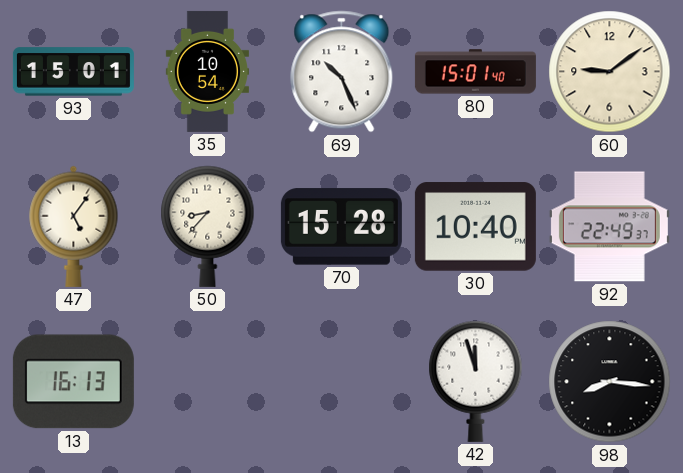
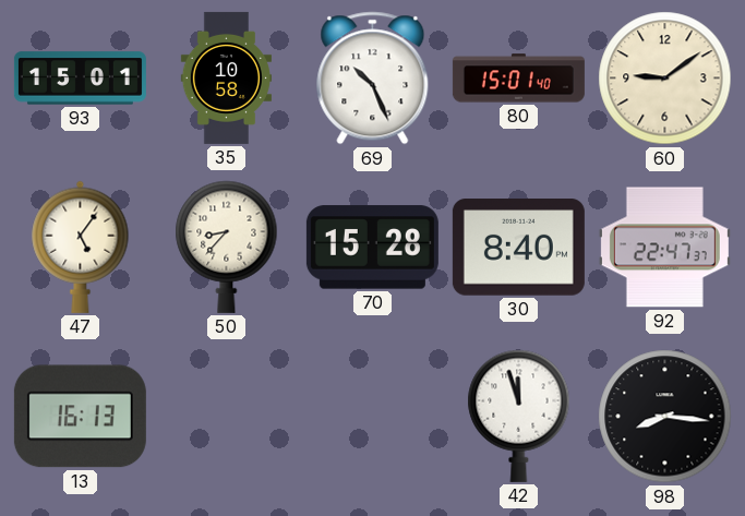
35: 10:54 -> 10:58
30: 10:40 -> 8:40
92: 22:49 -> 22:47
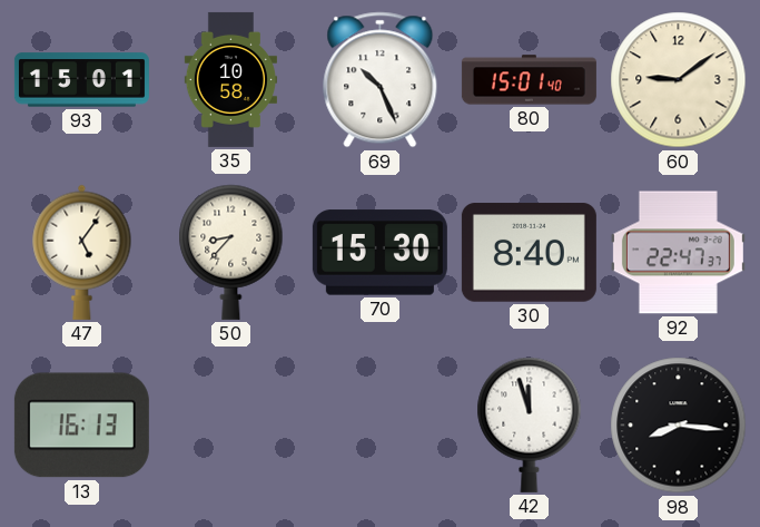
70: 15:28 -> 15:30
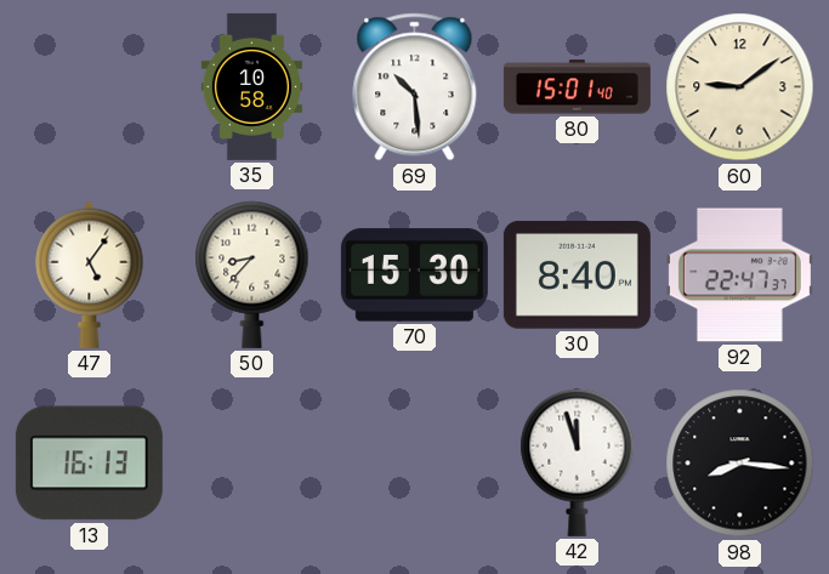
93: 15:01 -> none
69: 10:26 -> 10:29
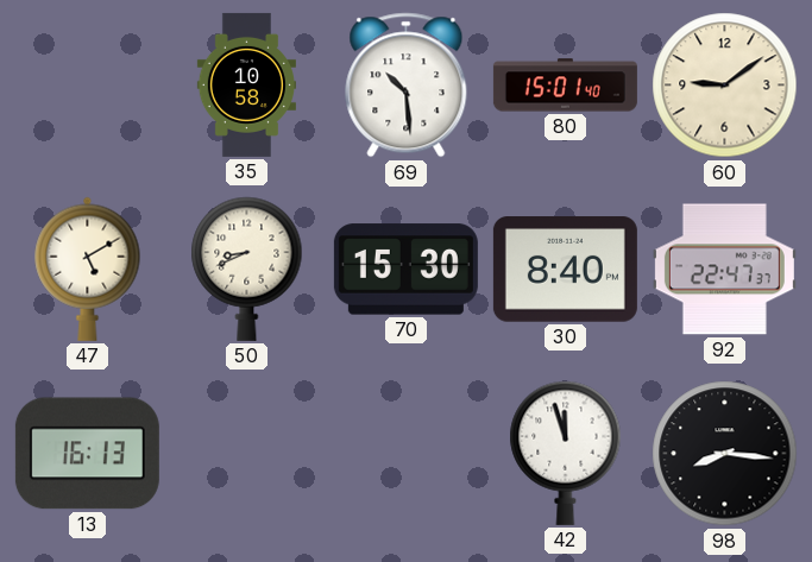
47: 5:06 -> 5:10
50: 8:37 -> 8:41
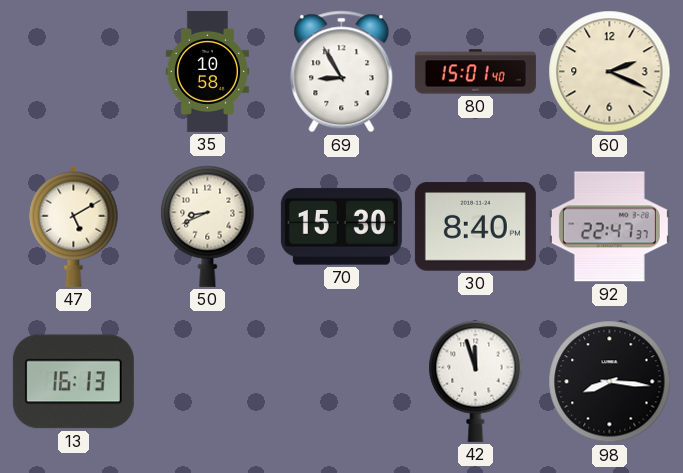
69: 10:29 -> 8:55
60: 9:09 -> 2:19
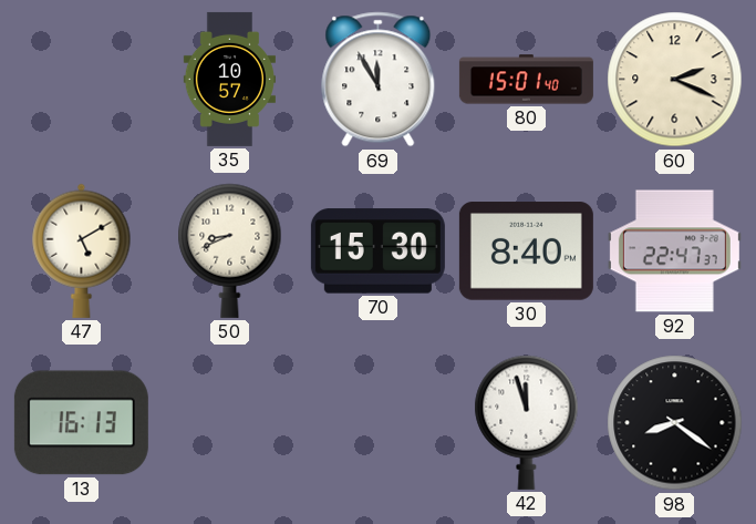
35: 10:58 -> 10:57
69: 8:55 -> 11:55
98: 8:16 -> 8:21
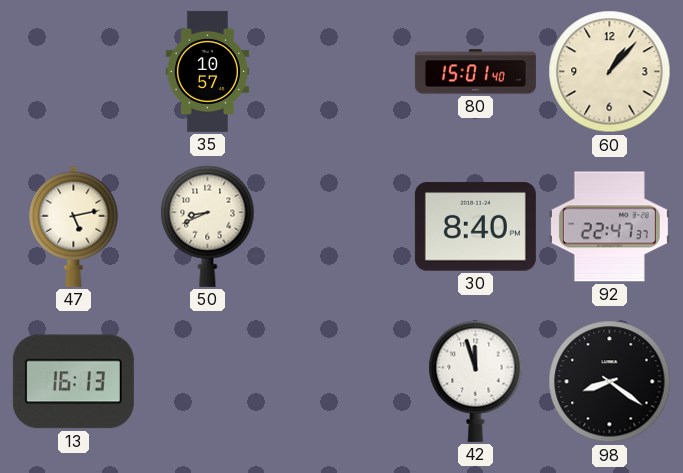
69: 11:55 -> none
60: 2:19 -> 1:07
47: 5:10 -> 5:13
70: 15:30 -> none
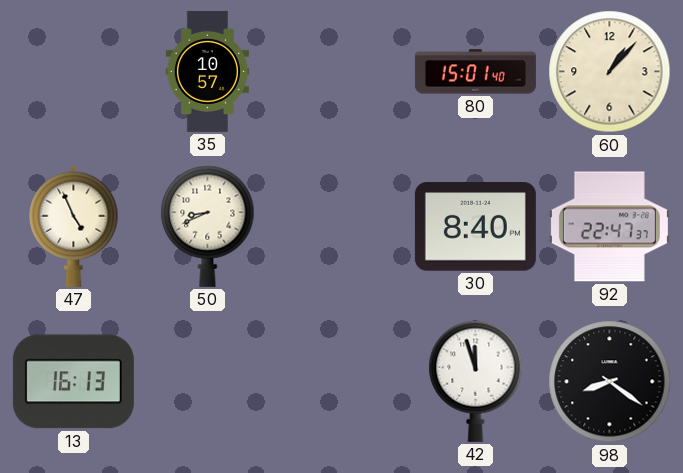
47: 5:13 -> 4:56
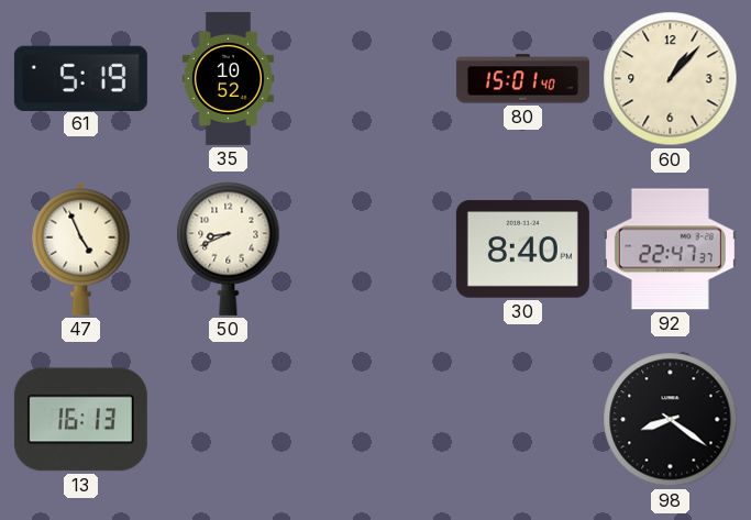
61: none -> 5:19
35: 10:57 -> 10:52
42: 11:57 -> none
